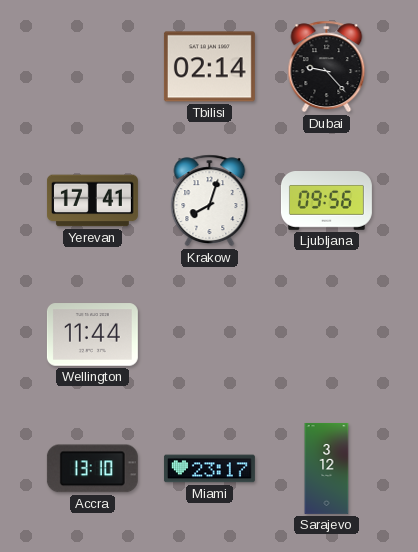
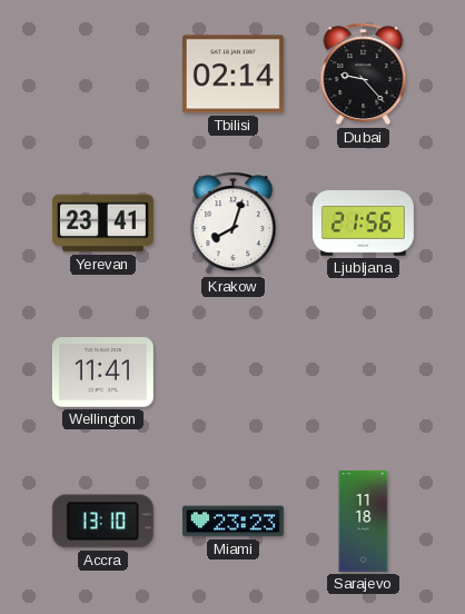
Yerevan: 17:41 -> 23:41
Ljubljana: 09:56 -> 21:56
Wellington: 11:44 -> 11:41
Miami: 23:17 -> 23:23
Sarajevo: 3:12 -> 11:18
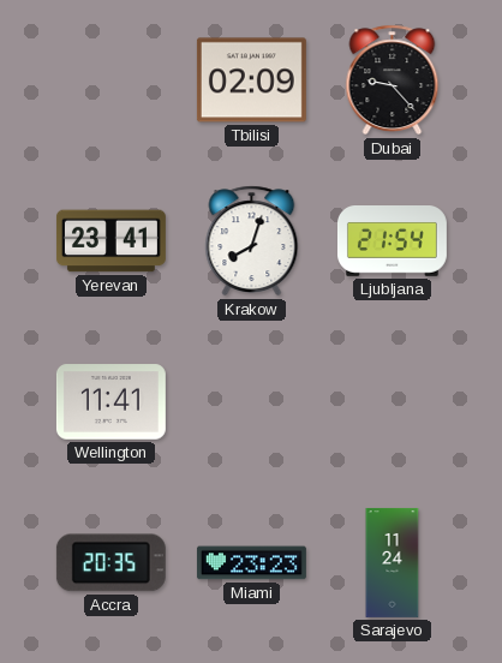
Tbilisi: 02:14 -> 02:09
Ljubljana: 21:56 -> 21:54
Accra: 13:10 -> 20:35
Sarajevo: 11:18 -> 11:24
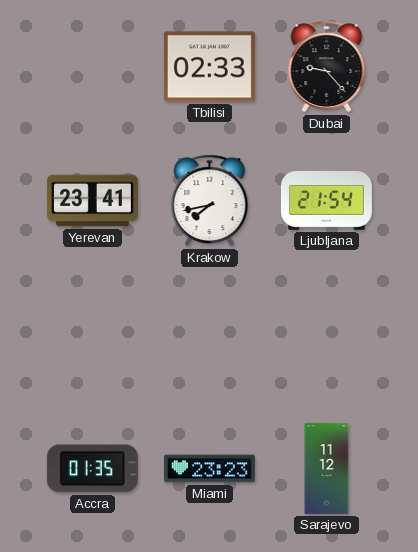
Tbilisi: 02:09 -> 02:33
Krakow: 8:03 -> 7:43
Wellington: 11:41 -> none
Accra: 20:35 -> 01:35
Sarajevo: 11:24 -> 11:12
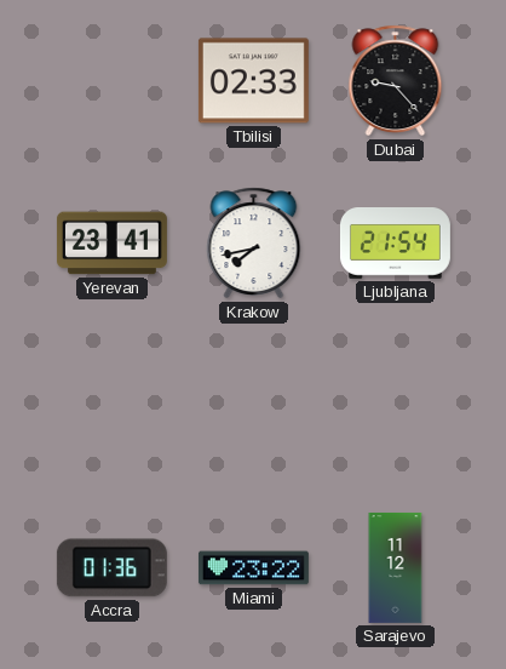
Accra: 01:35 -> 01:36
Miami: 23:23 -> 23:22
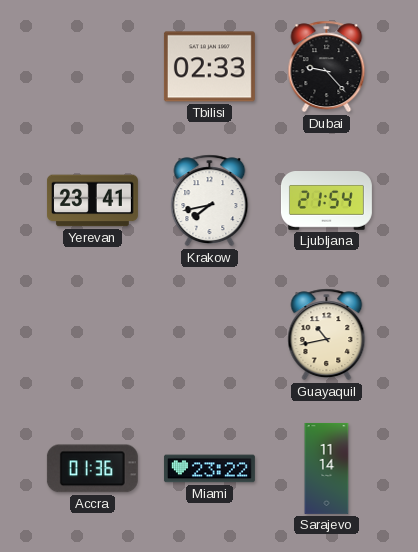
Guayaquil: none -> 10:43
Sarajevo: 11:12 -> 11:14
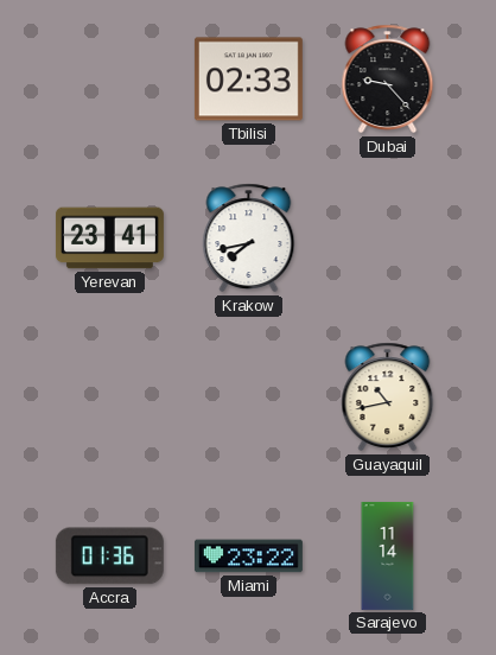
Ljubljana: 21:54 -> none
